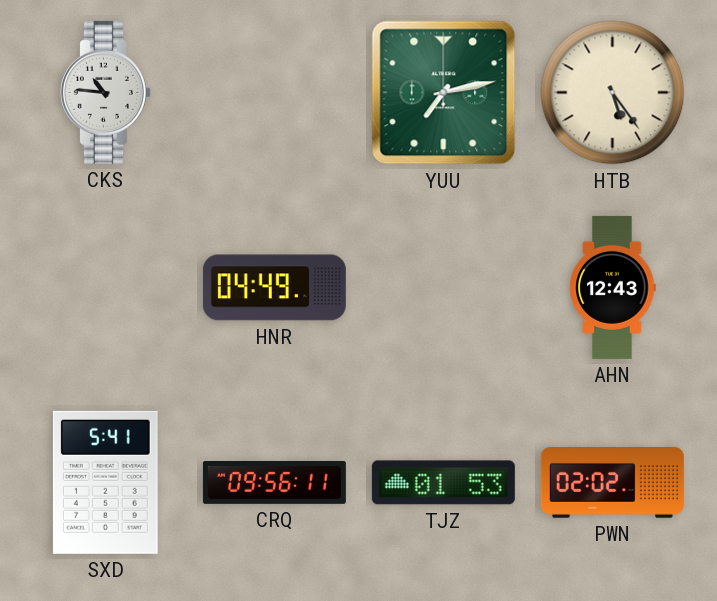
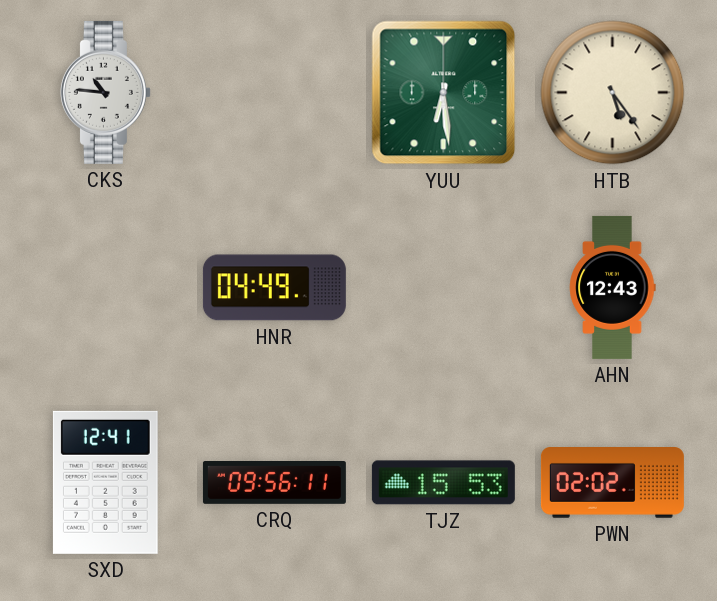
YUU: 7:13 -> 6:29
SXD: 5:41 -> 12:41
TJZ: 01:53 -> 15:53
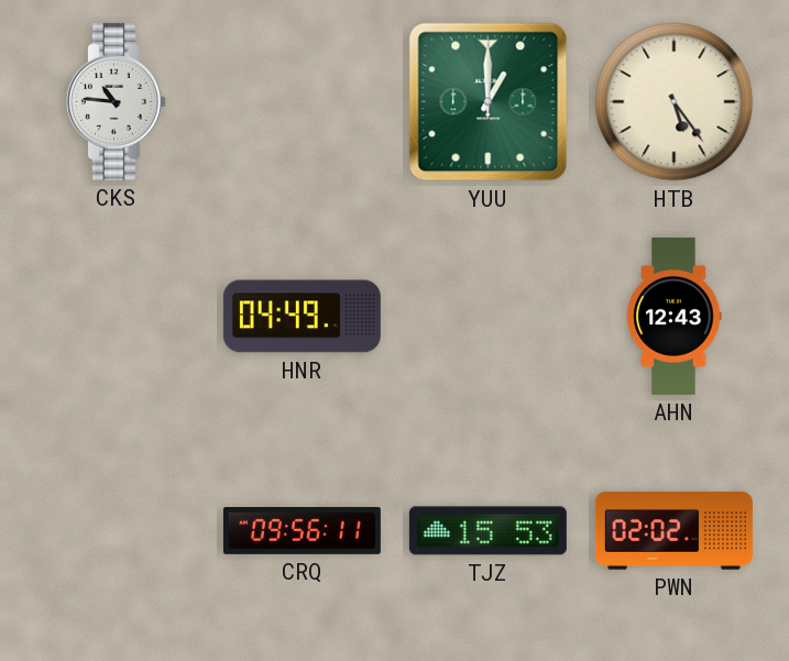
YUU: 6:29 -> 1:00
SXD: 12:41 -> none
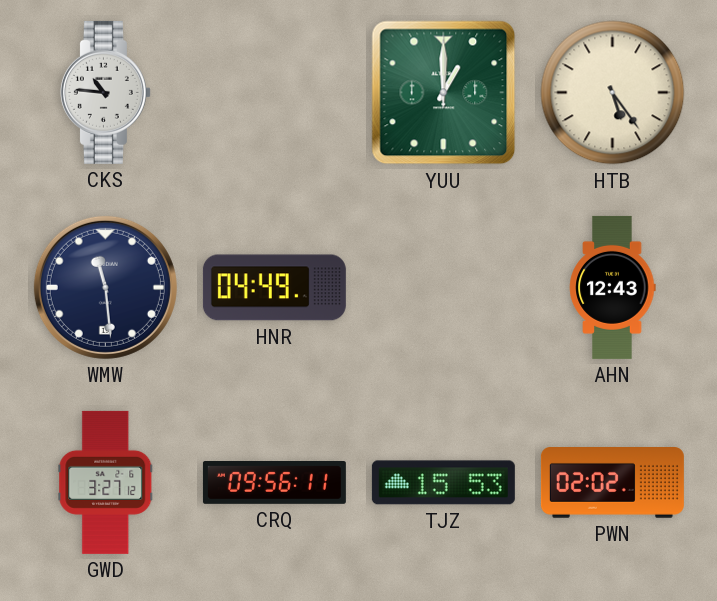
WMW: none -> 11:29
GWD: none -> 3:27
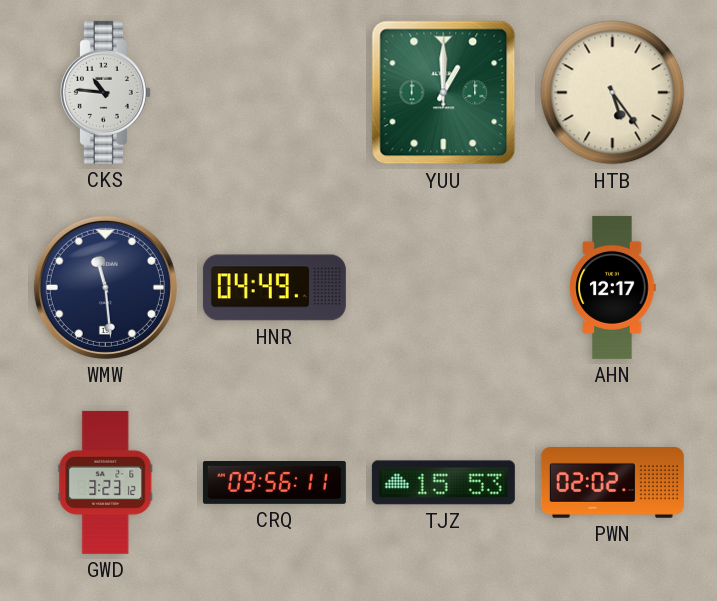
AHN: 12:43 -> 12:17
GWD: 3:27 -> 3:23
